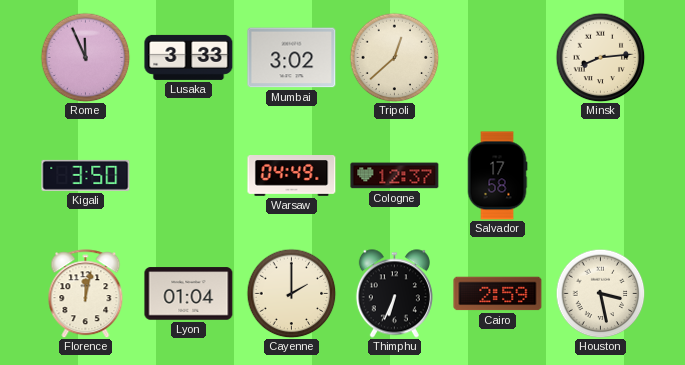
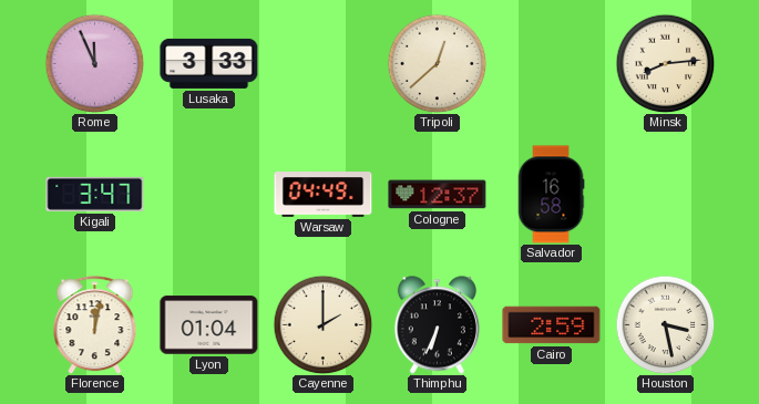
Mumbai: 3:02 -> none
Kigali: 3:50 -> 3:47
Salvador: 17:58 -> 16:58
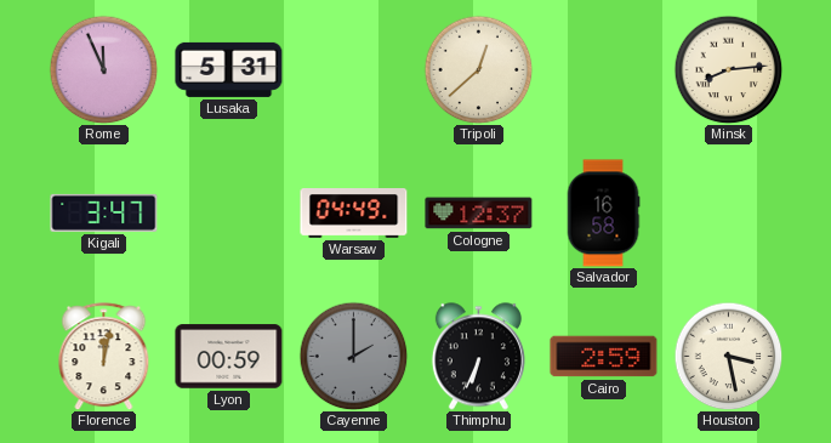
Lusaka: 3:33 -> 5:31
Lyon: 01:04 -> 00:59
Cayenne dial: cream -> grey
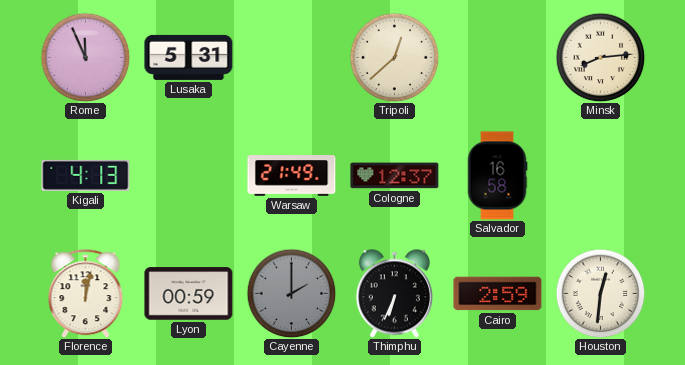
Kigali: 3:47 -> 4:13
Warsaw: 04:49 -> 21:49
Houston: 3:28 -> 12:31
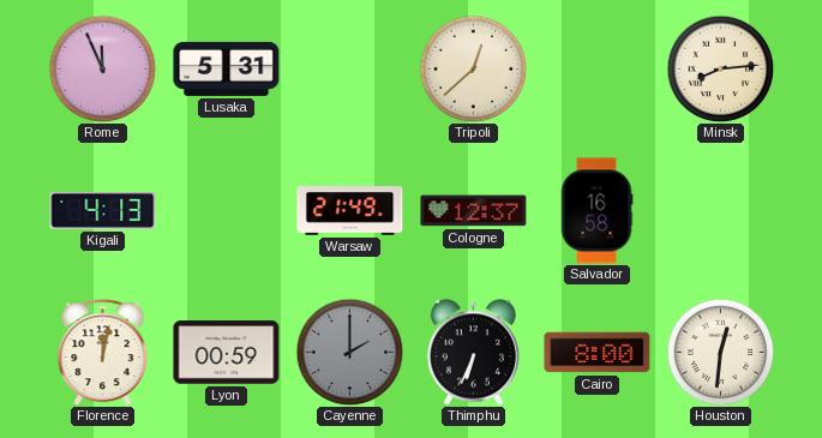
Cairo: 2:59 -> 8:00
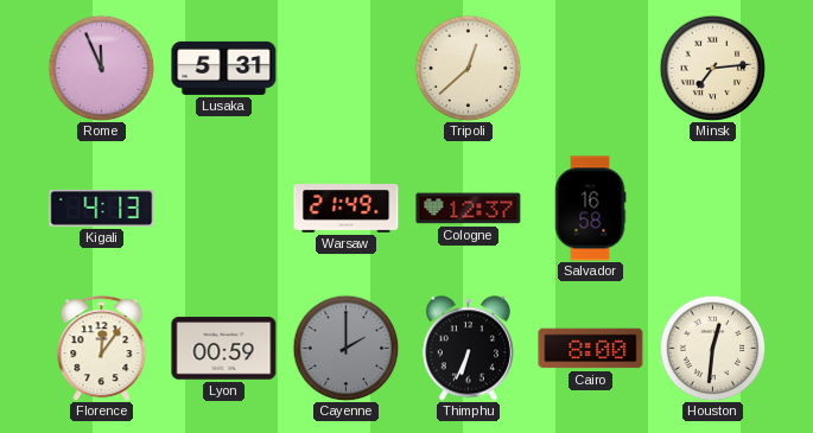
Minsk: 8:14 -> 7:14
Florence: 12:02 -> 12:06
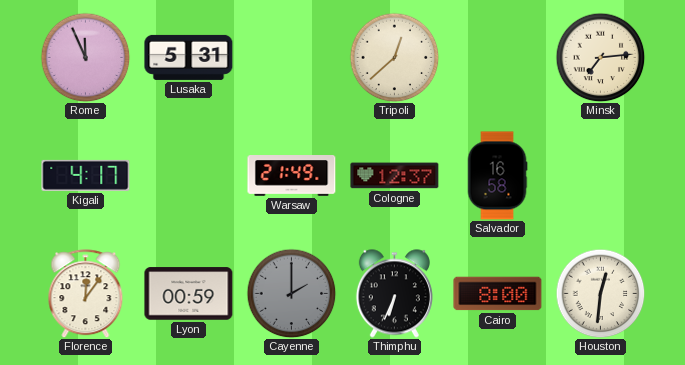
Kigali: 4:13 -> 4:17
